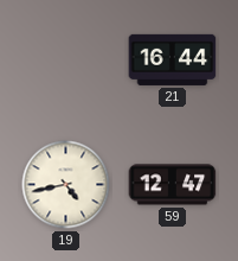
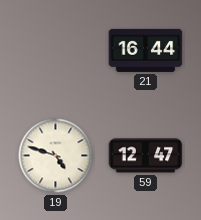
19: 4:43 -> 4:48
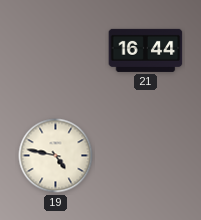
19: 4:48 -> 4:47
59: 12:47 -> none
